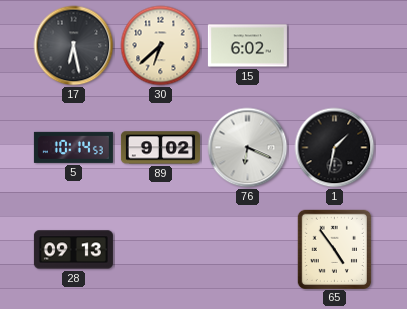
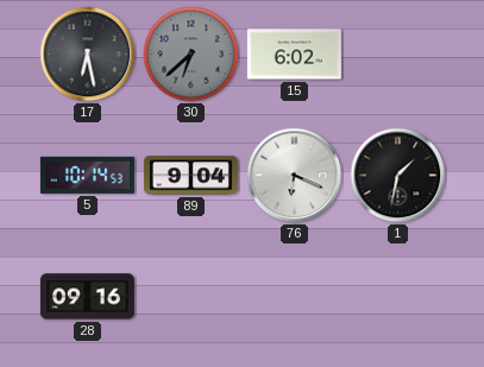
30 dial: cream -> grey
89: 9:02 -> 9:04
28: 09:13 -> 09:16
65: 4:54 -> none
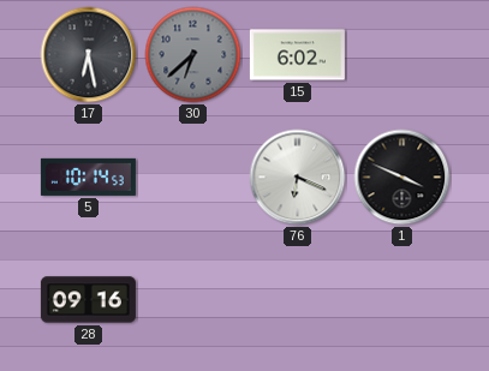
89: 9:04 -> none
1: 1:32 -> 3:49
